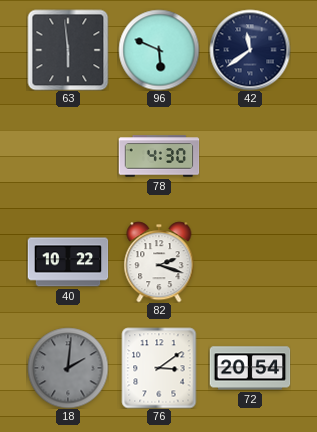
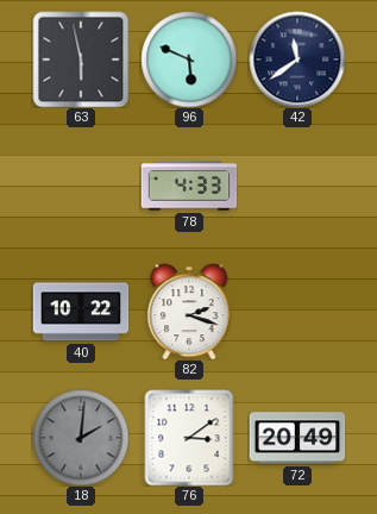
63: 5:59 -> 5:58
78: 4:30 -> 4:33
72: 20:54 -> 20:49
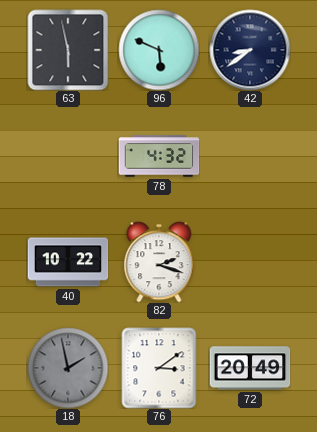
42: 11:39 -> 8:39
78: 4:33 -> 4:32
18: 2:01 -> 1:58
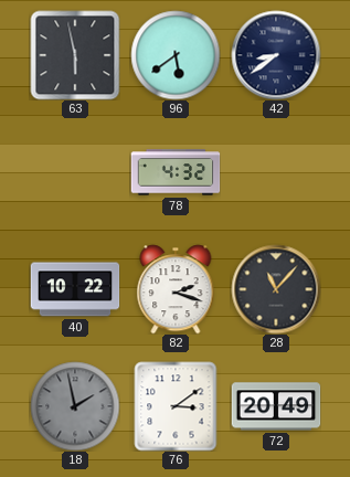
96: 5:49 -> 5:39
28: none -> 11:07
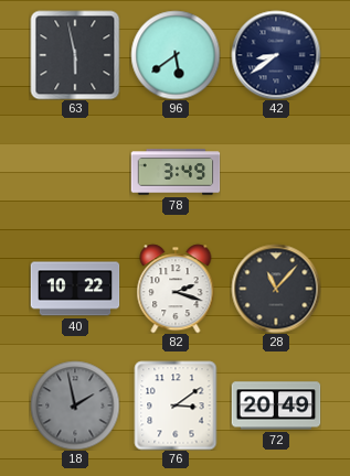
78: 4:32 -> 3:49
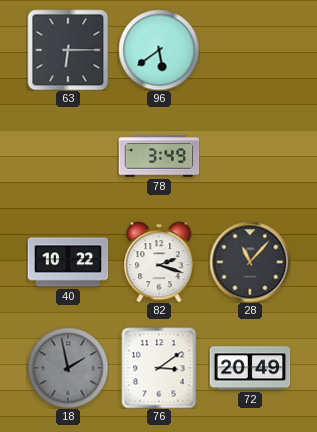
63: 5:58 -> 6:15
42: 8:39 -> none
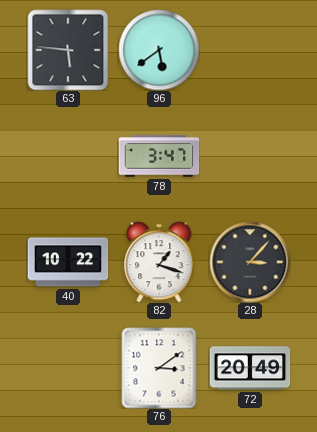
63: 6:15 -> 5:46
78: 3:49 -> 3:47
82: 2:18 -> 1:18
28: 11:07 -> 3:07
18: 1:58 -> none
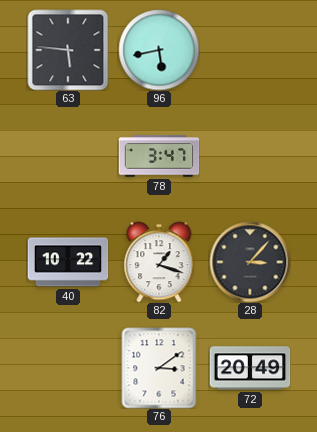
96: 5:39 -> 5:43
